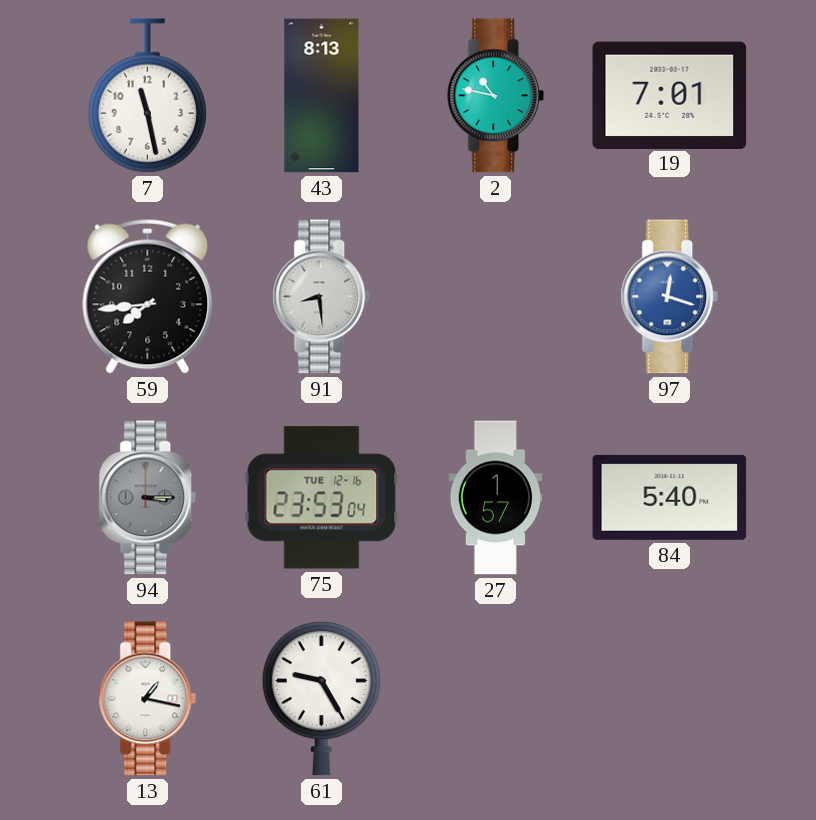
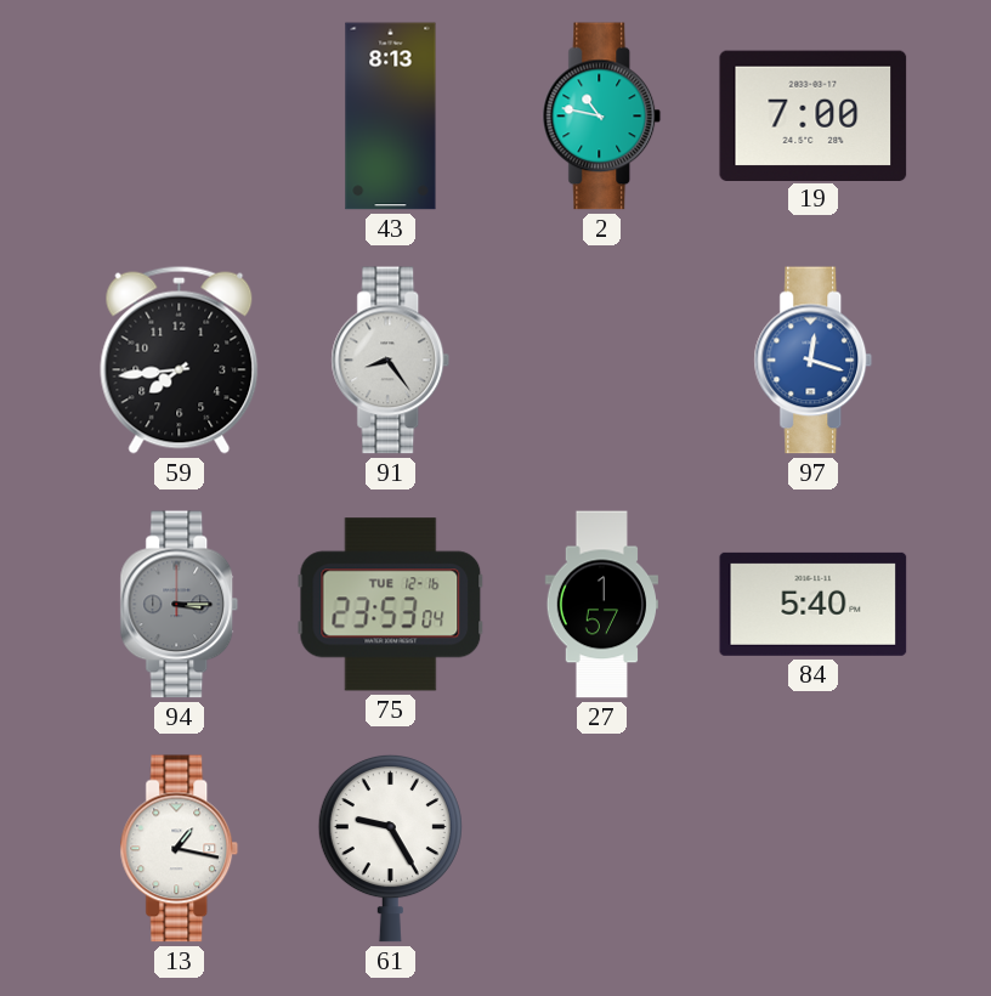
7: 11:28 -> none
19: 7:01 -> 7:00
91: 8:29 -> 8:24
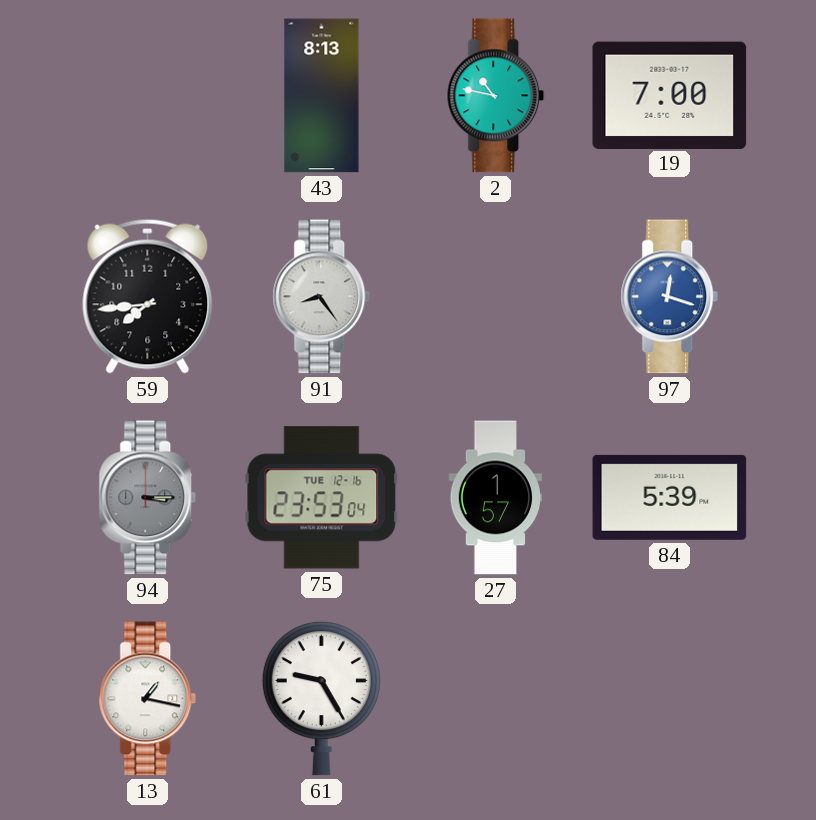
84: 5:40 -> 5:39
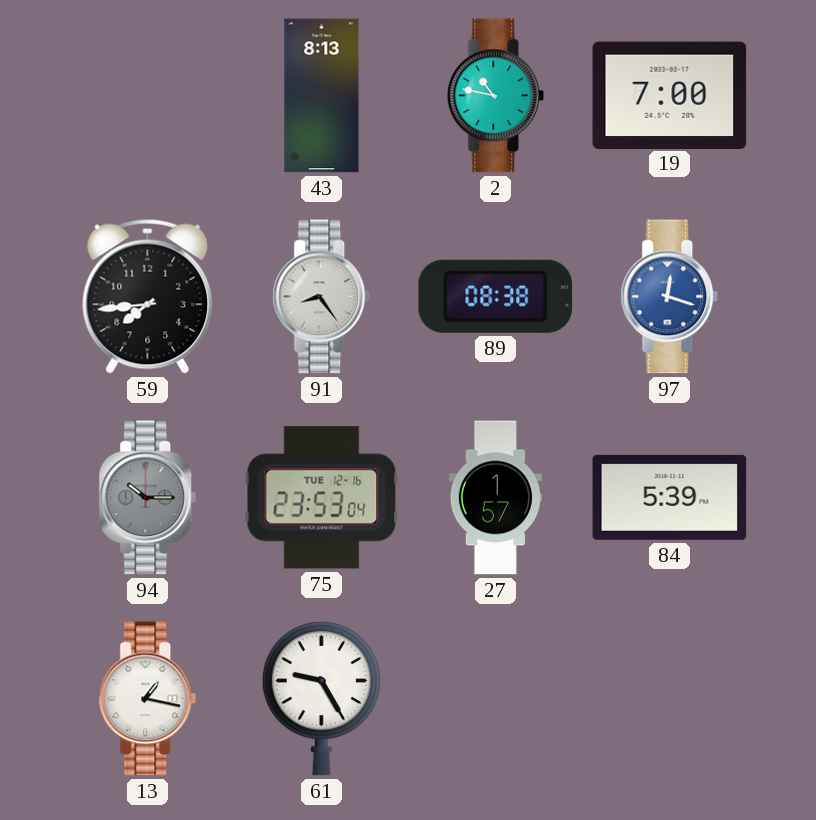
89: none -> 08:38
94: 3:15 -> 10:15
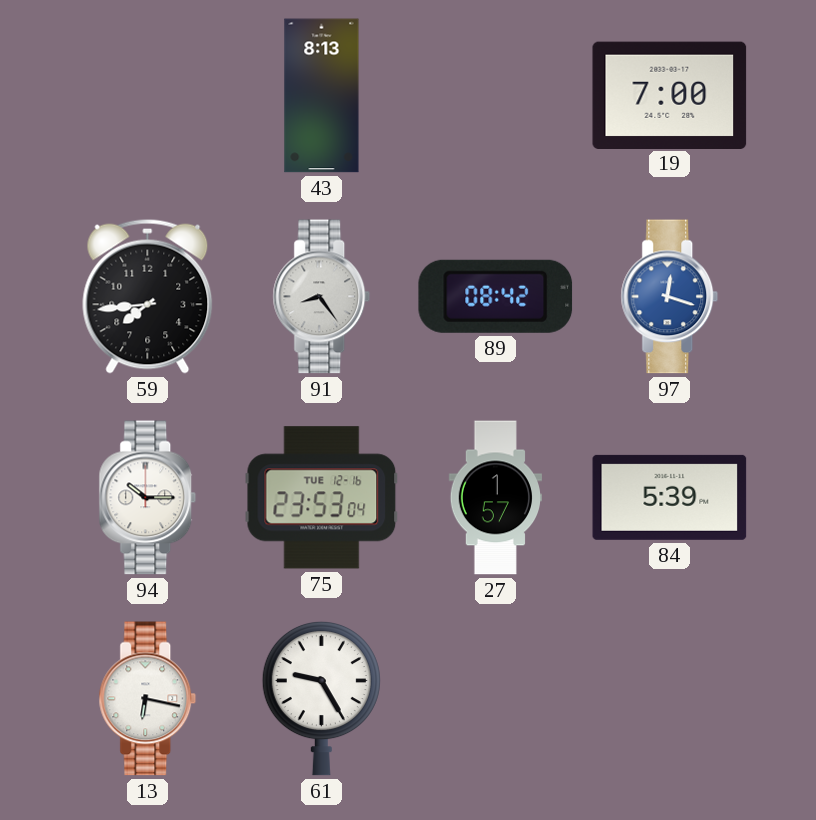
2: 10:47 -> none
89: 08:38 -> 08:42
94 dial: grey -> white
13: 1:17 -> 6:17
